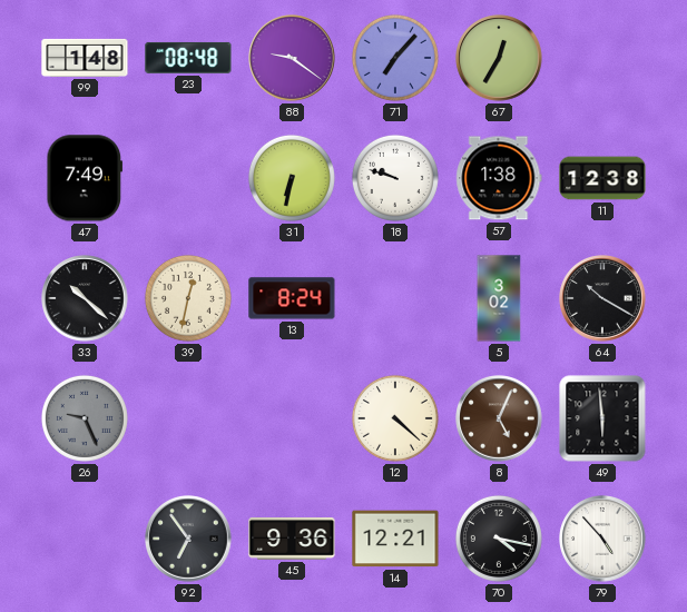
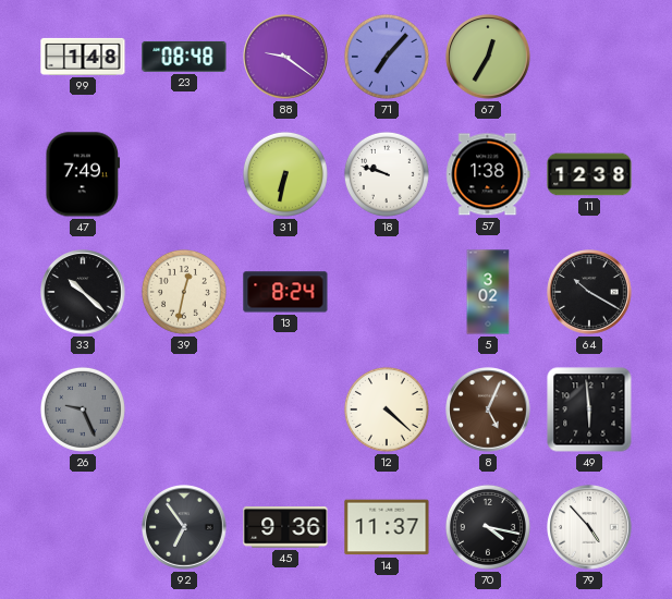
14: 12:21 -> 11:37
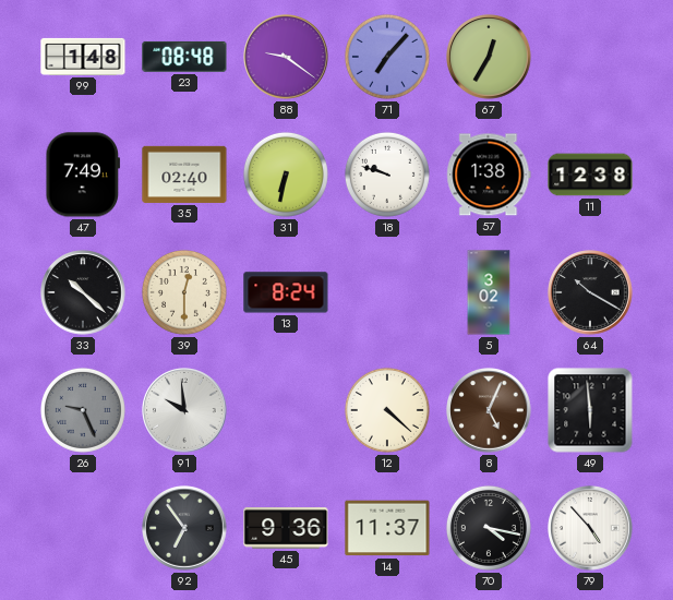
35: none -> 02:40
39: 12:32 -> 12:30
91: none -> 9:59
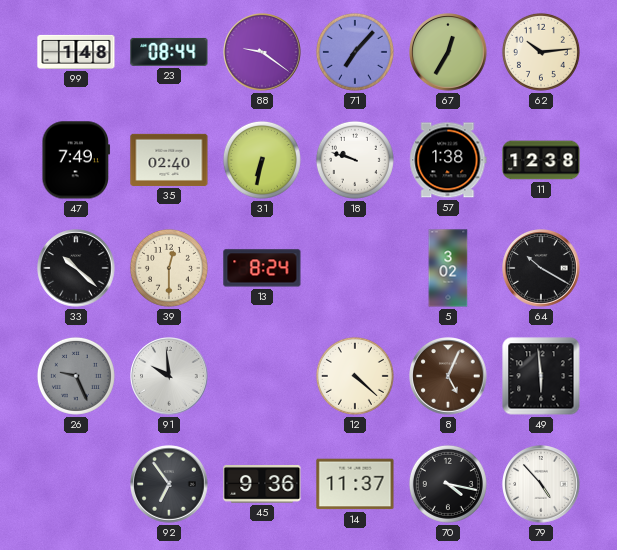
23: 08:48 -> 08:44
62: none -> 10:14
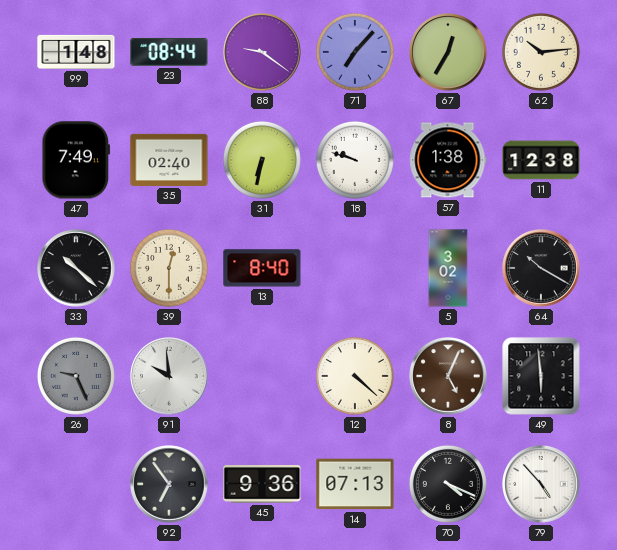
13: 8:24 -> 8:40
14: 11:37 -> 07:13
70: 4:17 -> 4:19
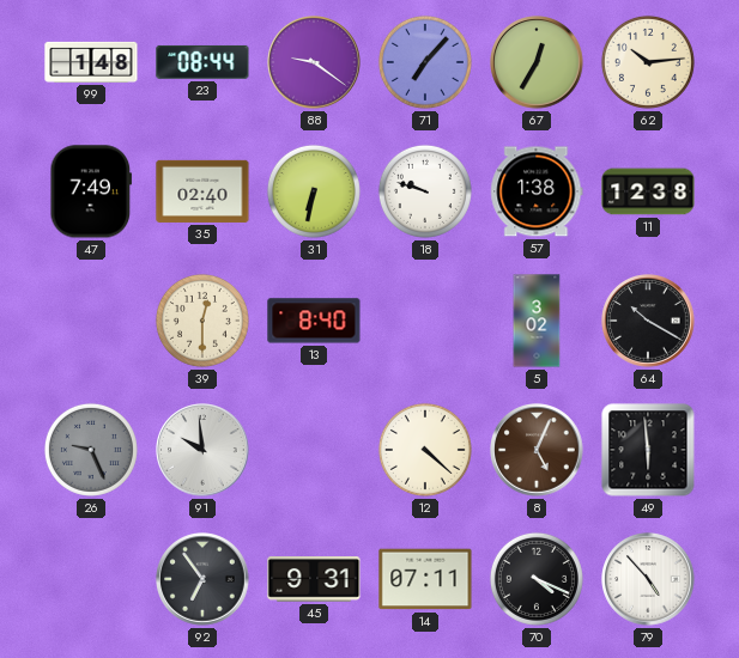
33: 10:22 -> none
45: 9:36 -> 9:31
14: 07:13 -> 07:11
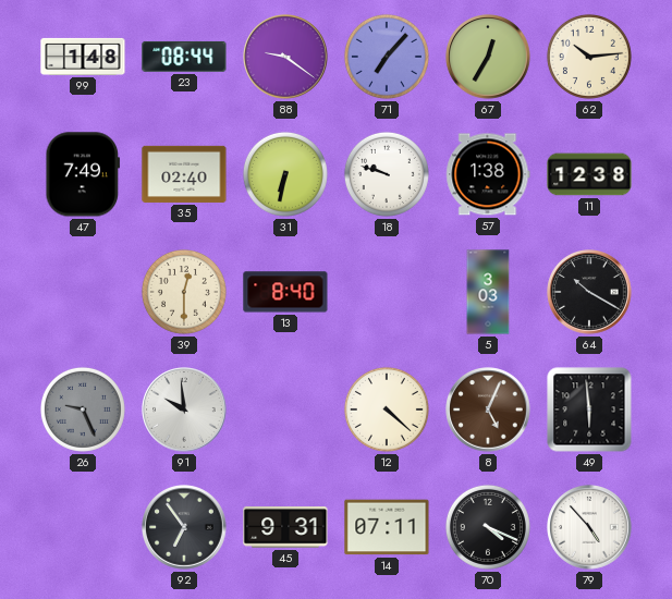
5: 3:02 -> 3:03
